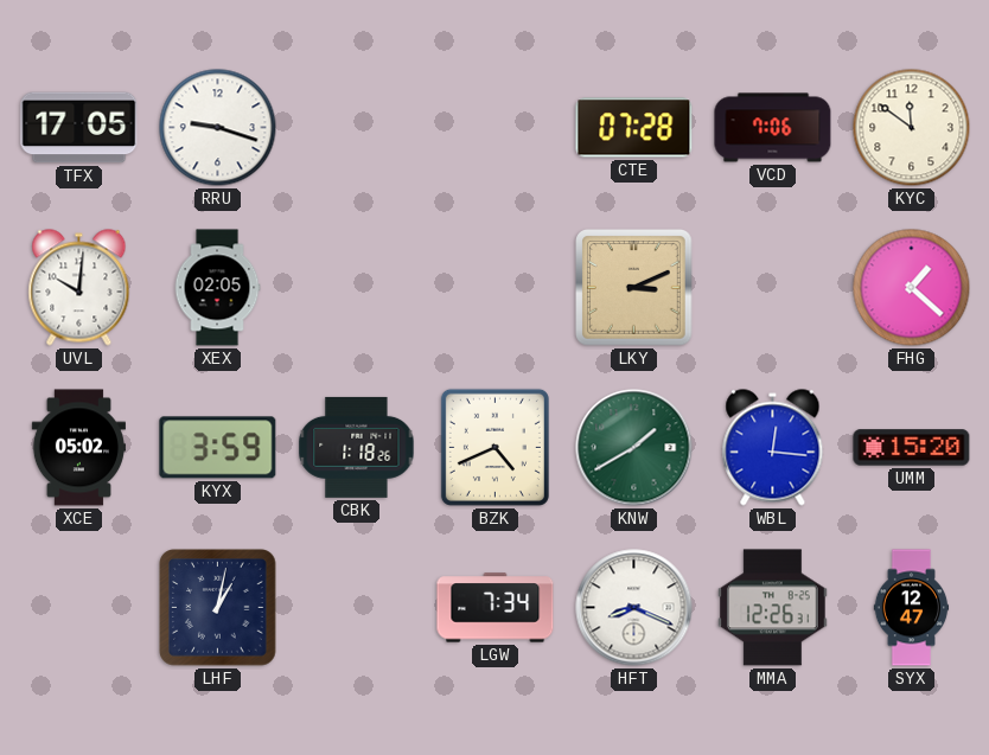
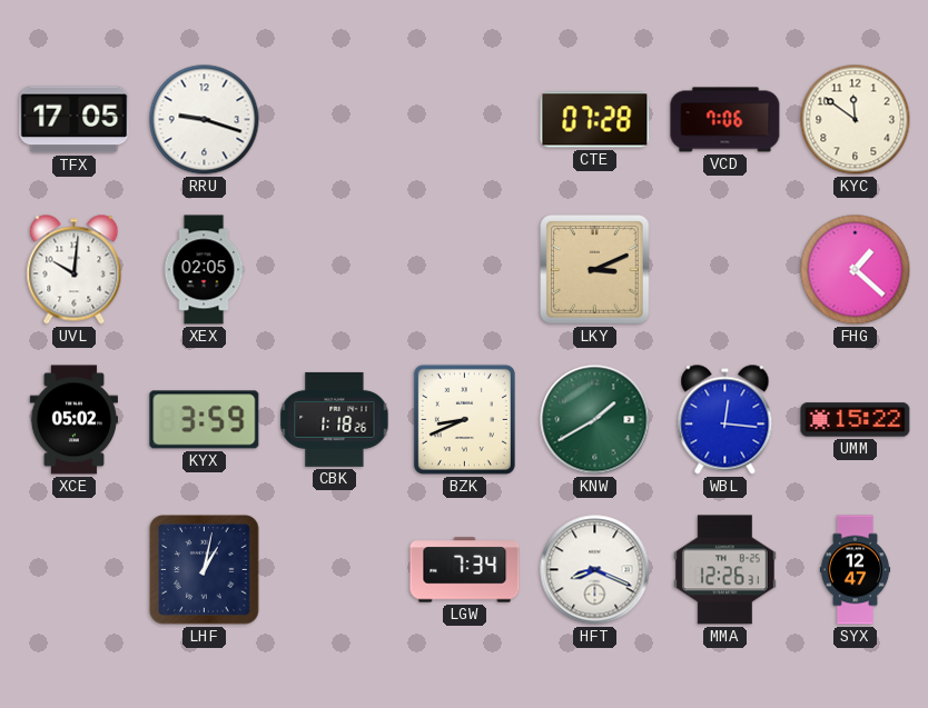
BZK: 4:41 -> 8:41
UMM: 15:20 -> 15:22
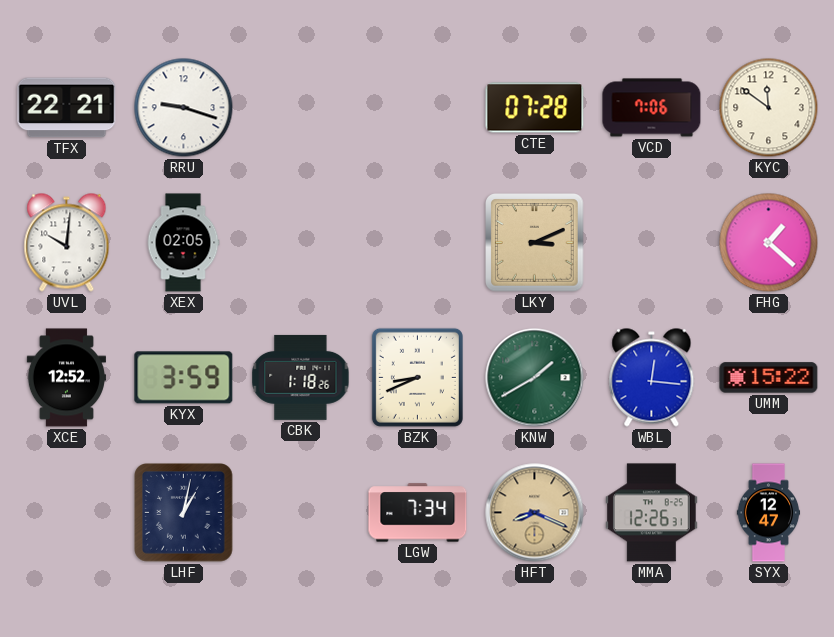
TFX: 17:05 -> 22:21
XCE: 05:02 -> 12:52
HFT dial: white -> champagne
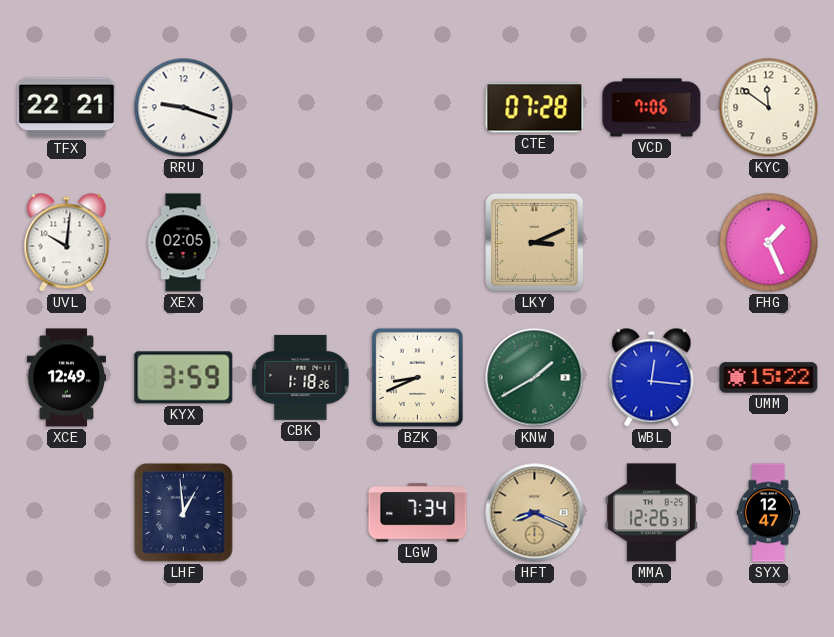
FHG: 1:22 -> 1:26
XCE: 12:52 -> 12:49
LHF: 1:02 -> 12:59
